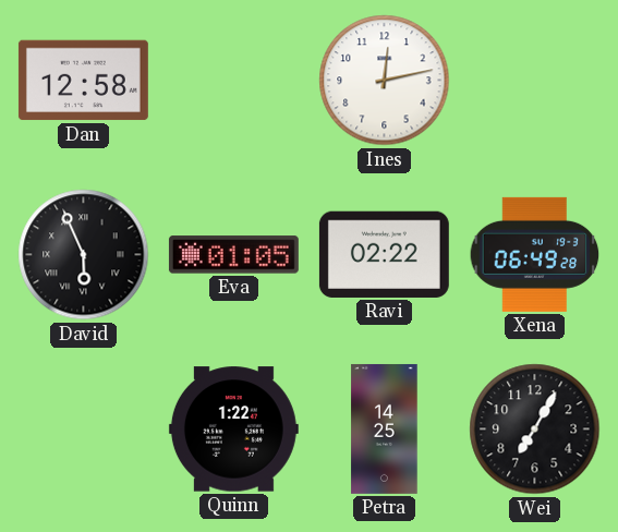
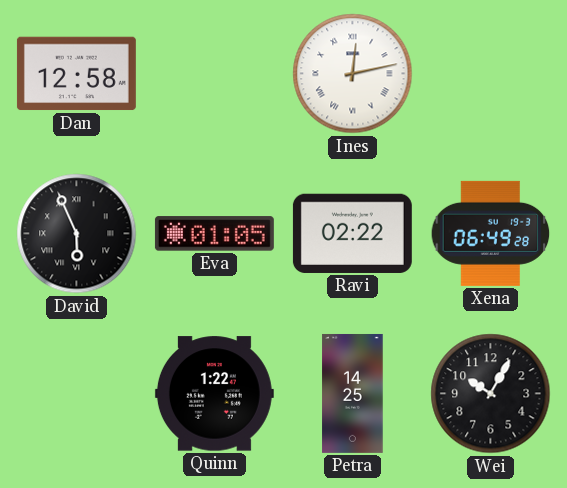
Ines numerals: Arabic -> Roman
Wei: 7:05 -> 10:05
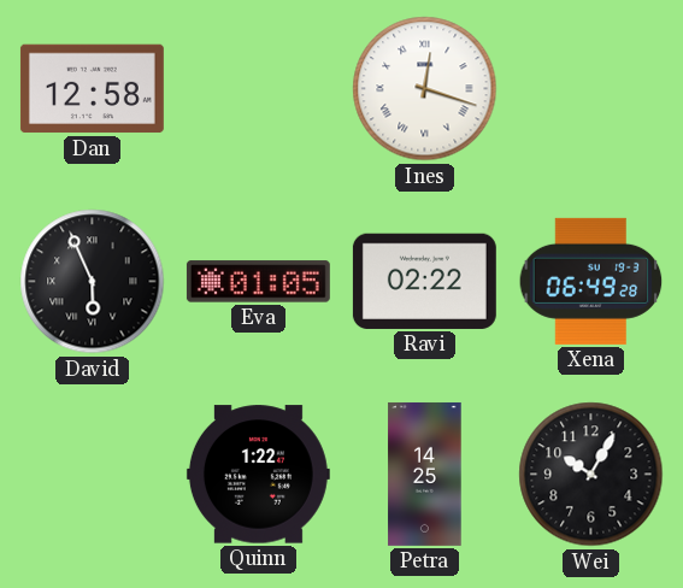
Ines: 12:13 -> 12:18
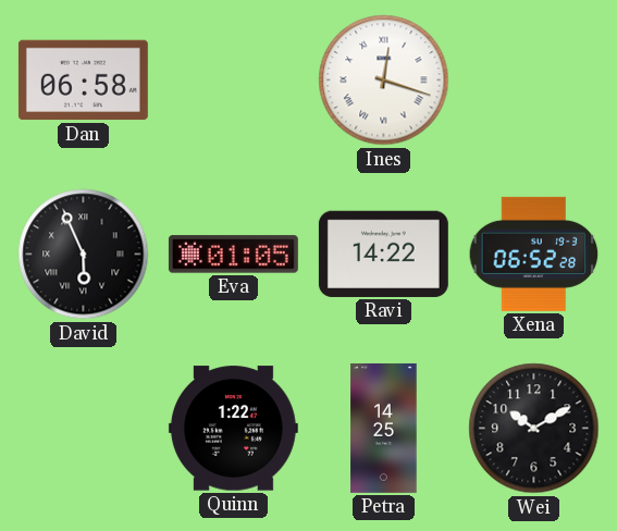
Dan: 12:58 -> 06:58
Ravi: 02:22 -> 14:22
Xena: 06:49 -> 06:52
Wei: 10:05 -> 10:10
